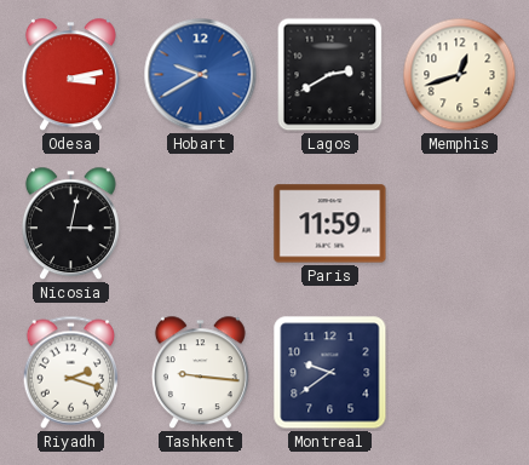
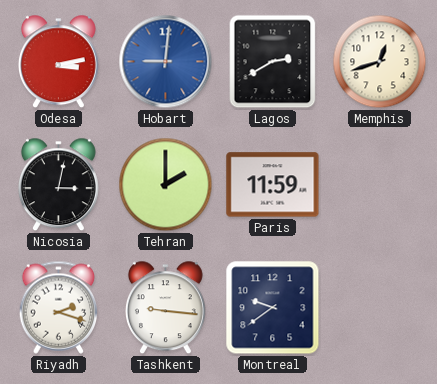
Hobart: 9:40 -> 9:01
Tehran: none -> 2:00
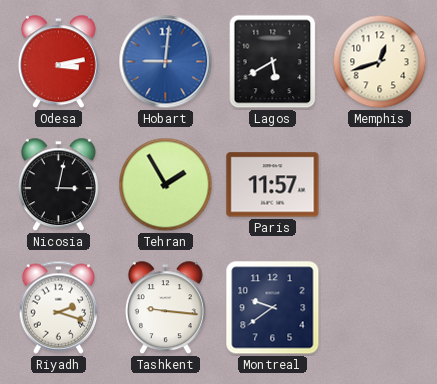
Lagos: 2:40 -> 5:40
Tehran: 2:00 -> 1:55
Paris: 11:59 -> 11:57
